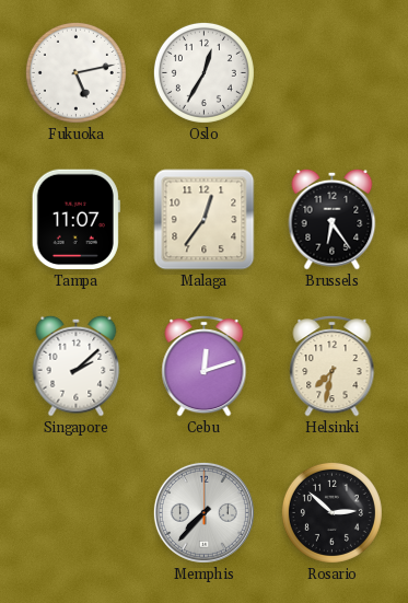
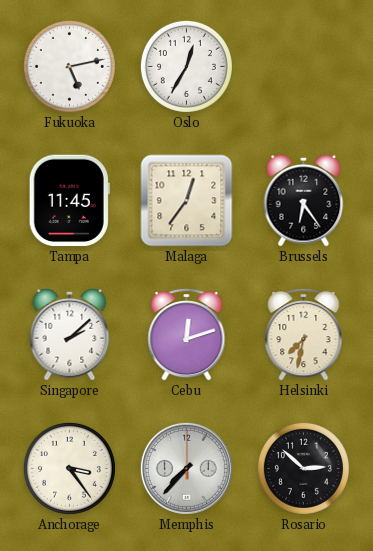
Tampa: 11:07 -> 11:45
Anchorage: none -> 3:24
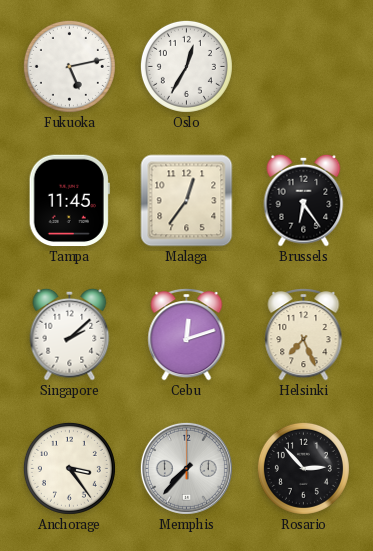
Helsinki: 7:32 -> 7:26
Rosario: 2:52 -> 2:53
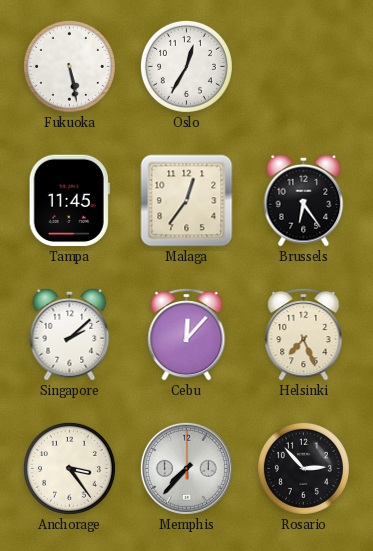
Fukuoka: 5:13 -> 5:28
Cebu: 12:12 -> 12:07
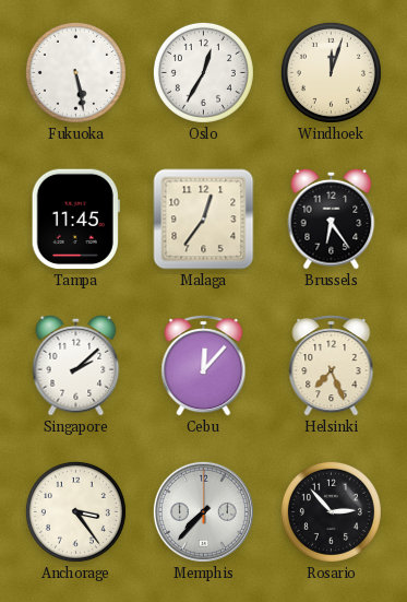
Windhoek: none -> 12:03
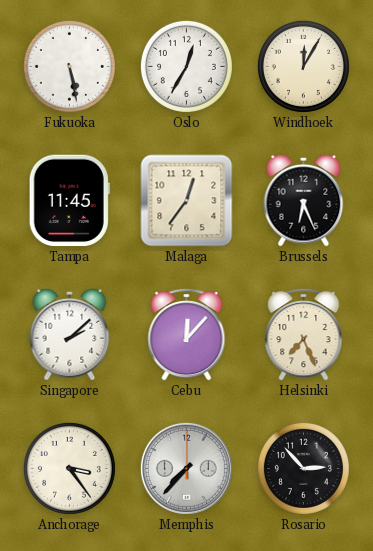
Windhoek: 12:03 -> 12:05
Brussels: 6:24 -> 6:26
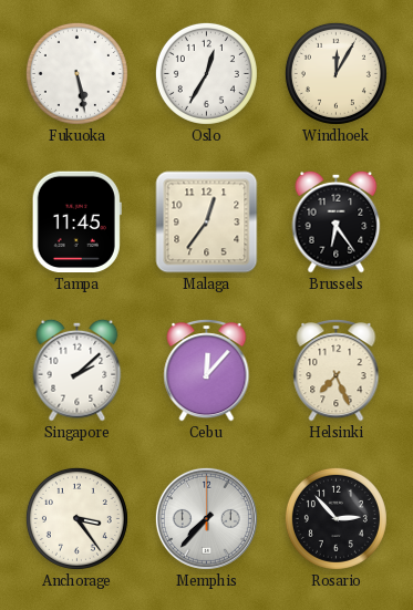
Brussels: 6:26 -> 6:24
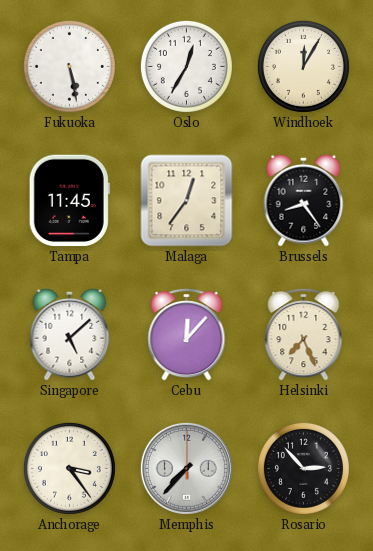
Brussels: 6:24 -> 8:24
Singapore: 2:08 -> 5:08
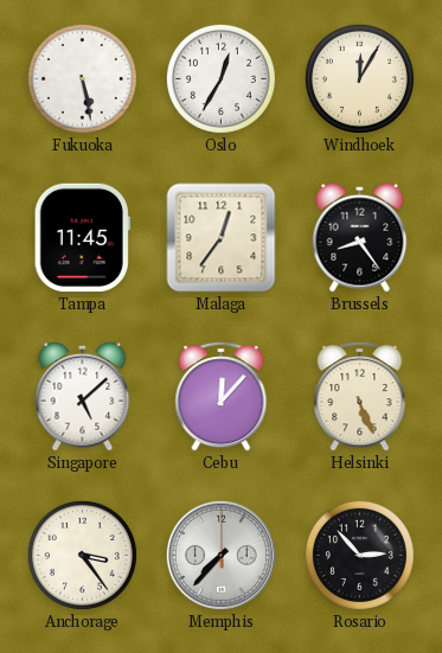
Helsinki: 7:26 -> 5:26
